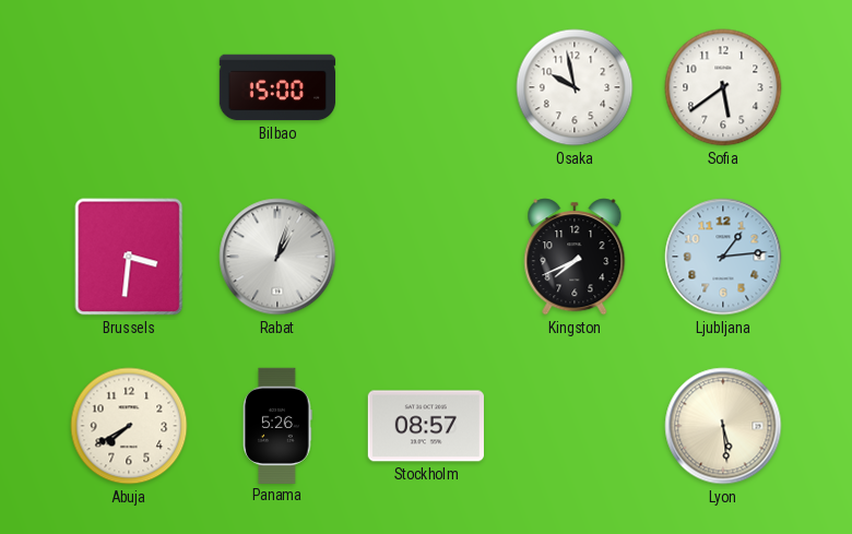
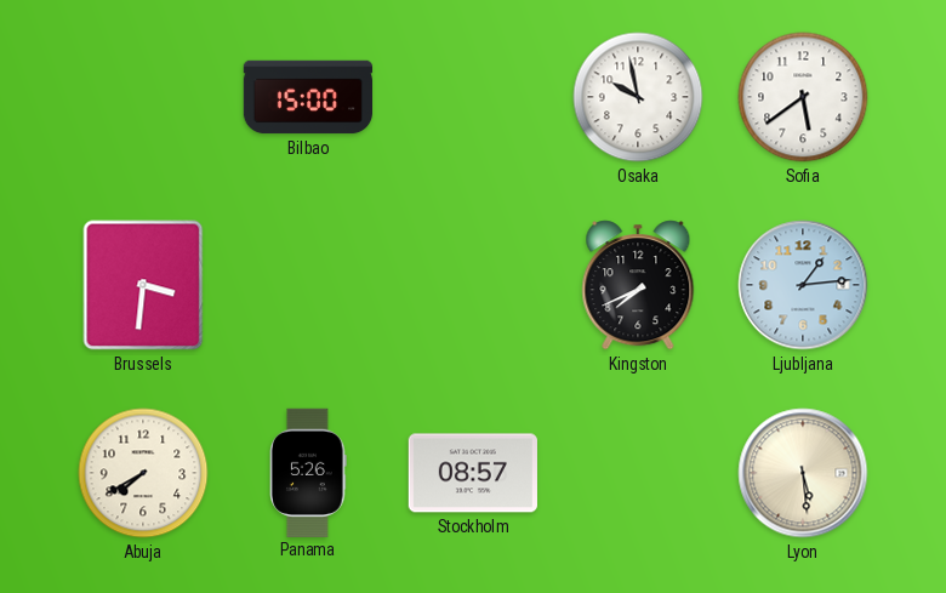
Rabat: 1:03 -> none
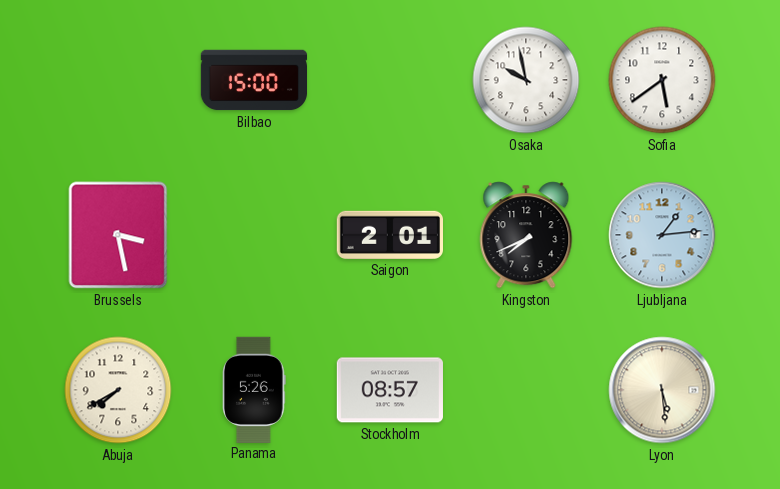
Brussels: 3:31 -> 3:28
Saigon: none -> 2:01
